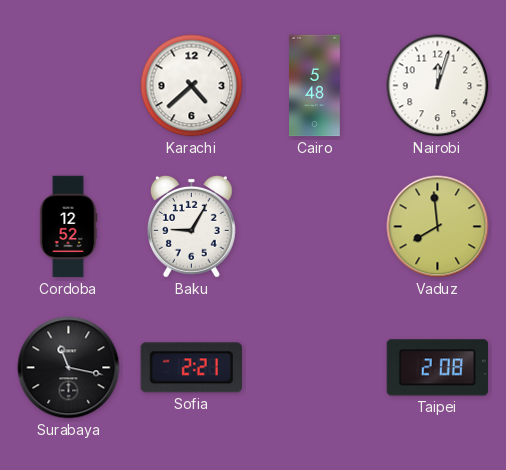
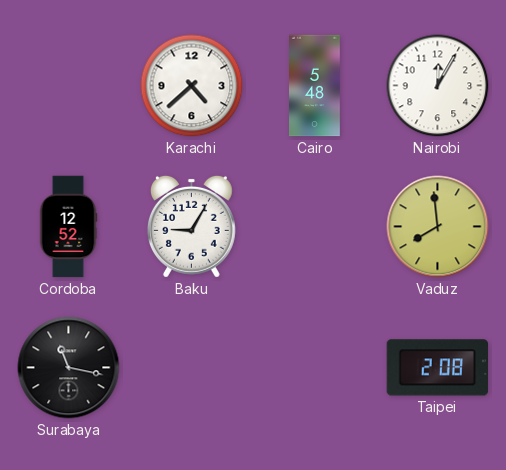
Nairobi: 12:03 -> 12:05
Sofia: 2:21 -> none
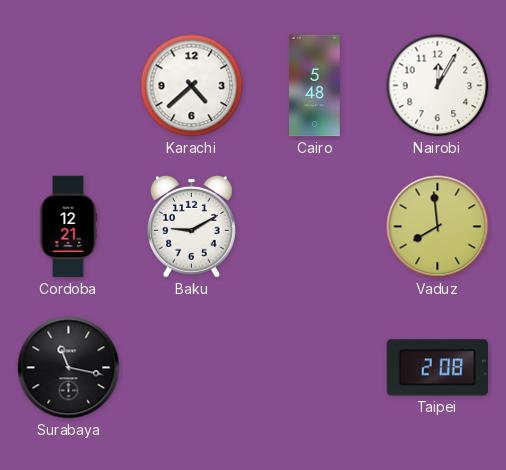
Cordoba: 12:52 -> 12:21
Baku: 9:05 -> 9:10
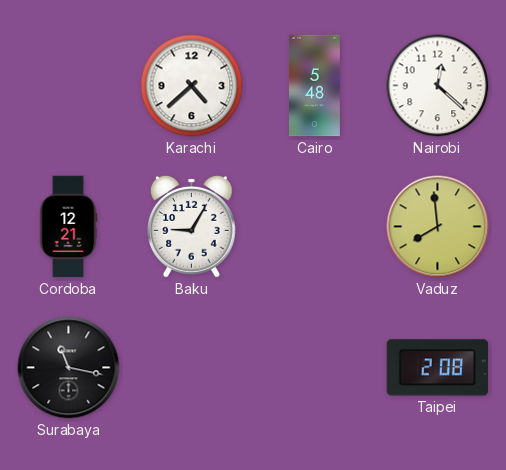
Nairobi: 12:05 -> 12:22
Baku: 9:10 -> 9:05
